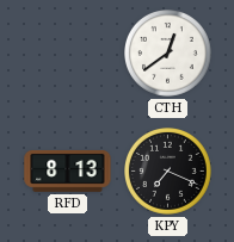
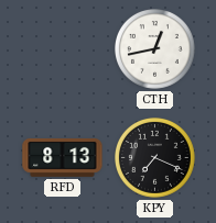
CTH: 12:39 -> 12:43
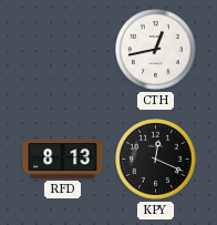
KPY: 7:19 -> 12:19
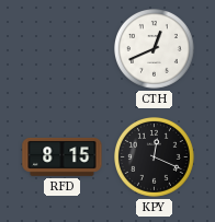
CTH: 12:43 -> 12:41
RFD: 8:13 -> 8:15
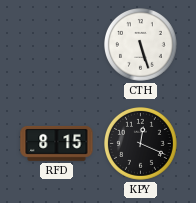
CTH: 12:41 -> 5:27
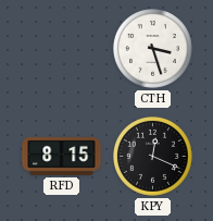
CTH: 5:27 -> 3:27
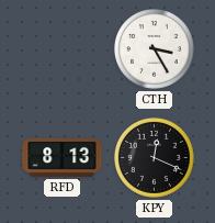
CTH: 3:27 -> 3:25
RFD: 8:15 -> 8:13
